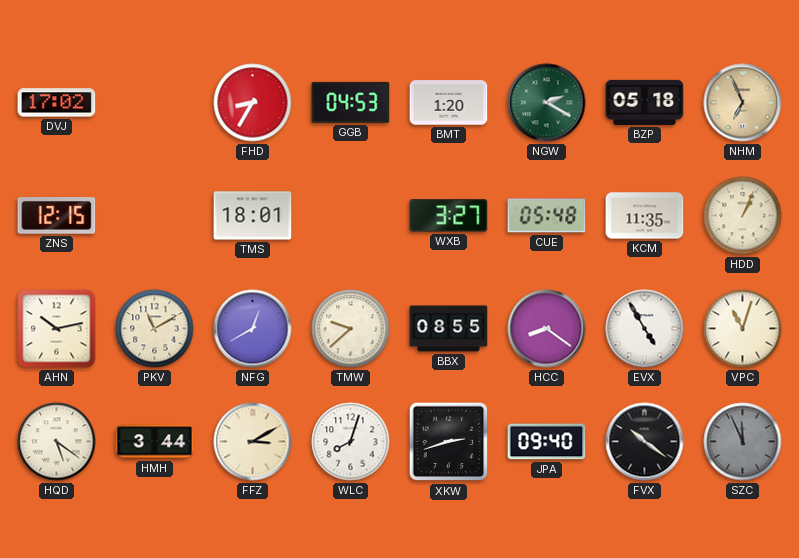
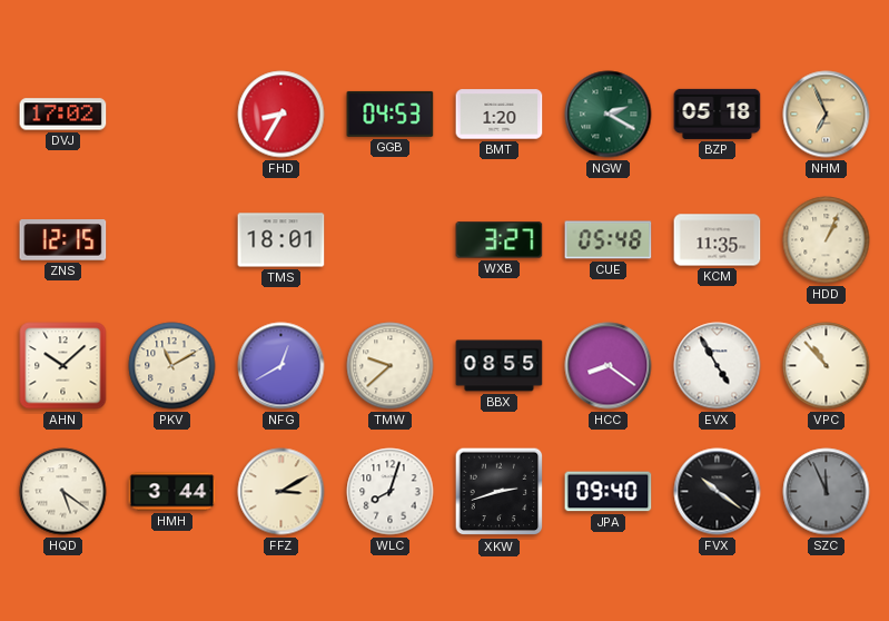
AHN: 10:13 -> 10:08
VPC: 11:03 -> 10:53
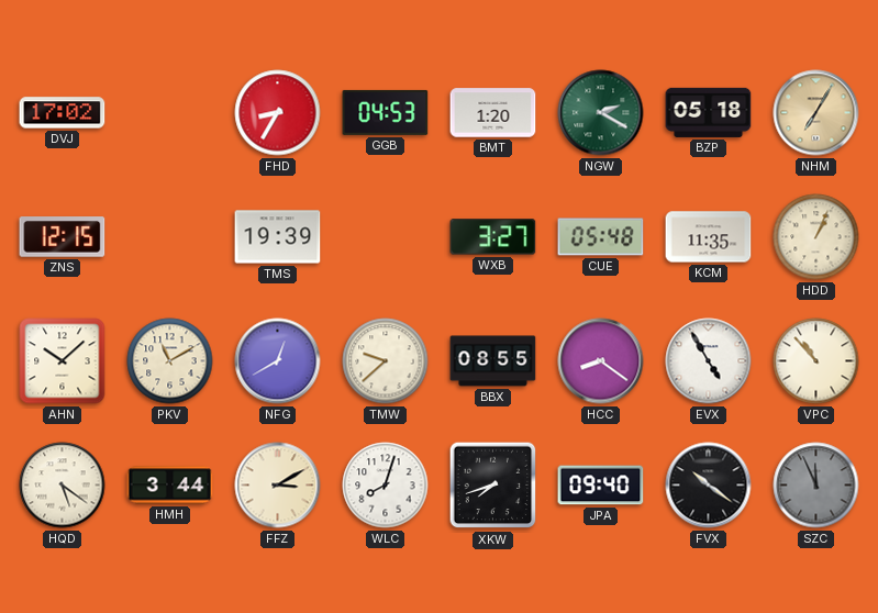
NHM: 6:56 -> 7:05
TMS: 18:01 -> 19:39
XKW: 2:42 -> 7:42
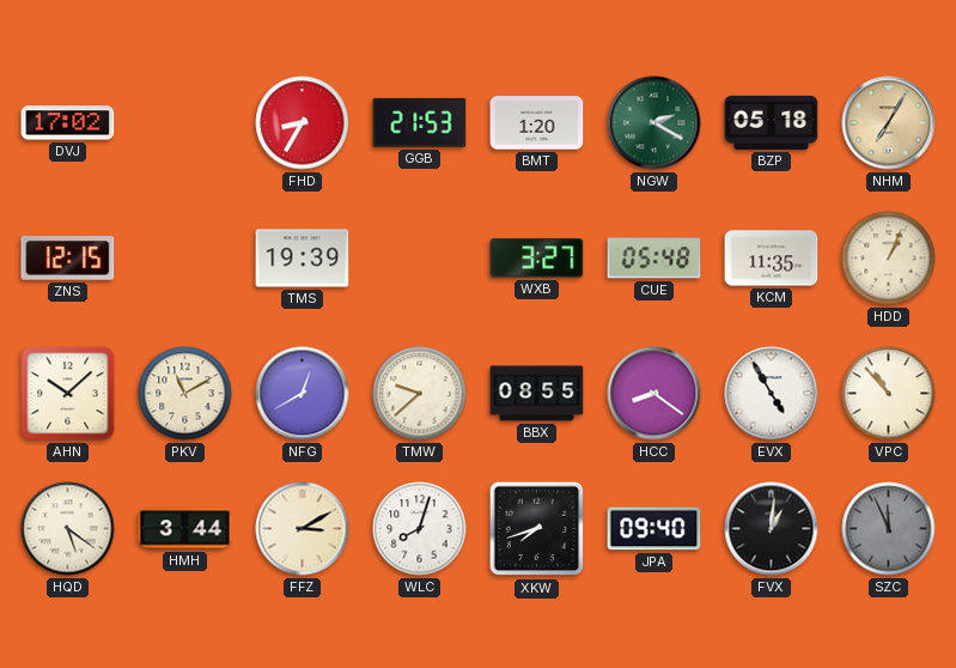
GGB: 04:53 -> 21:53
FVX: 10:21 -> 1:01
